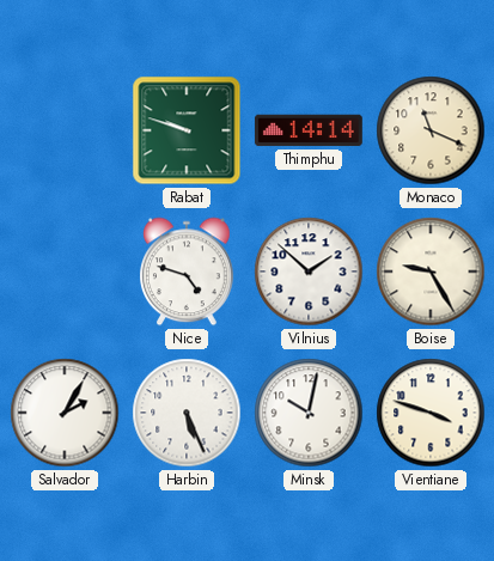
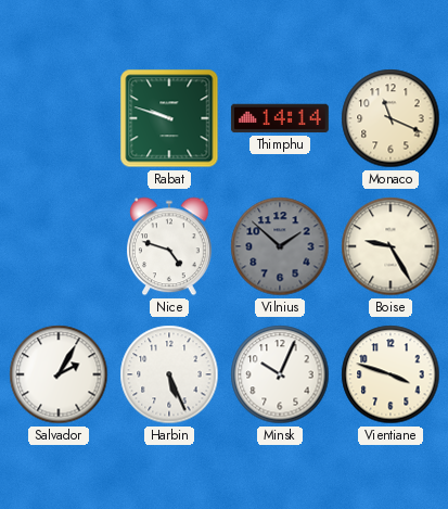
Vilnius dial: white -> grey
Minsk: 10:02 -> 10:04
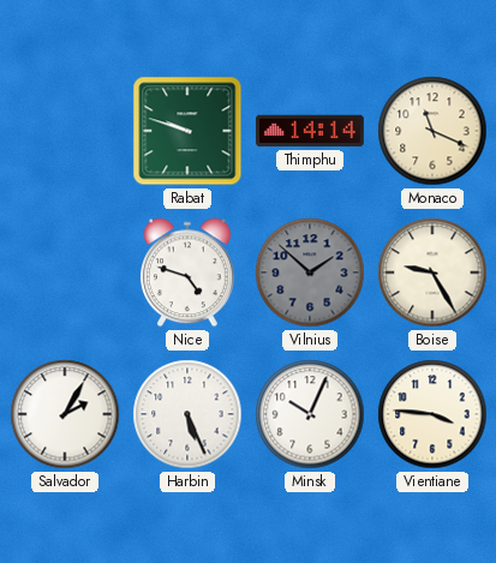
Vientiane: 3:48 -> 3:46
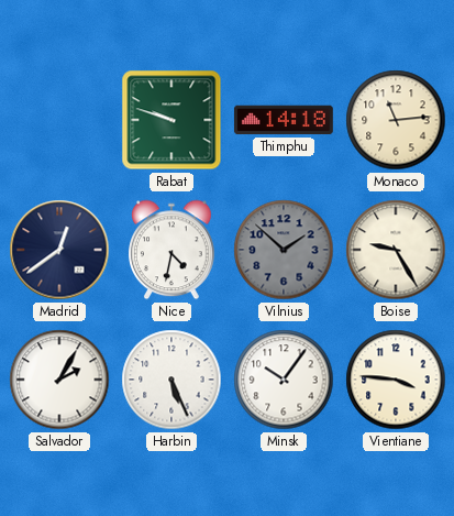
Thimphu: 14:14 -> 14:18
Monaco: 11:19 -> 11:14
Madrid: none -> 12:39
Nice: 4:48 -> 4:32
Minsk: 10:04 -> 10:06
